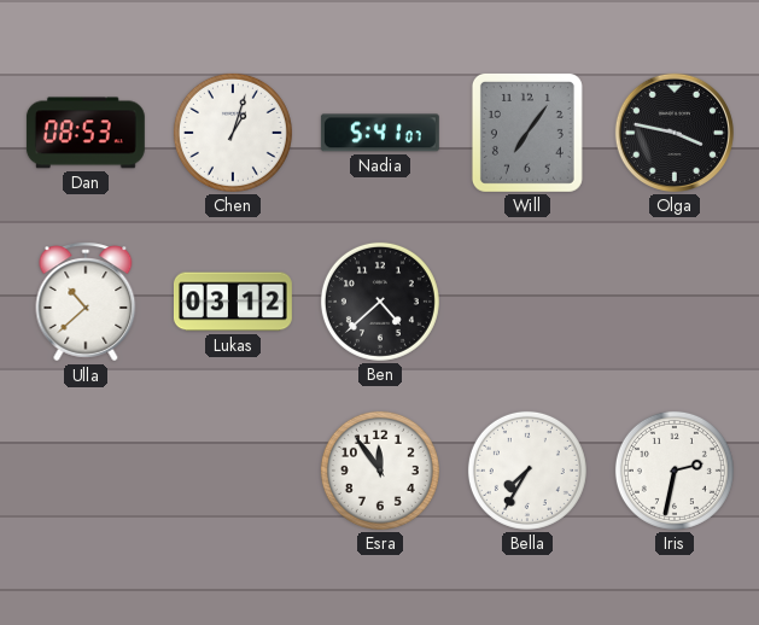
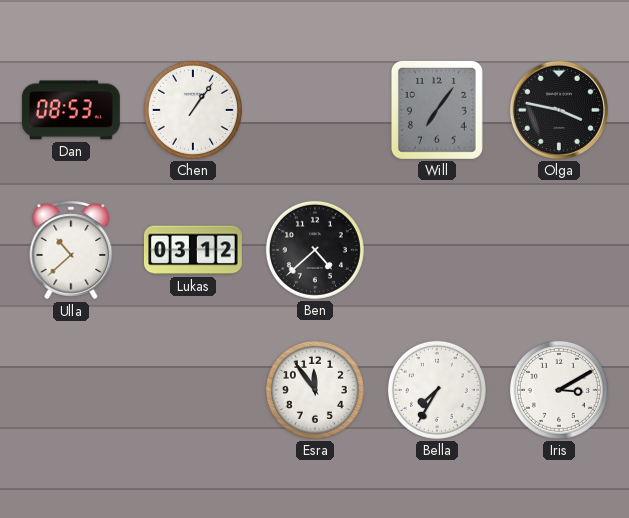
Chen: 1:03 -> 1:06
Nadia: 5:41 -> none
Iris: 2:32 -> 3:10
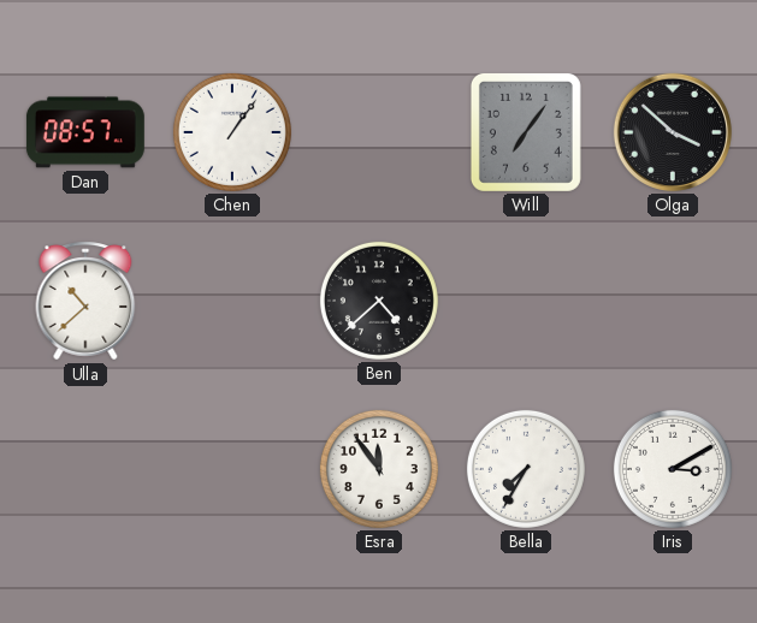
Dan: 08:53 -> 08:57
Olga: 3:47 -> 3:52
Lukas: 03:12 -> none
